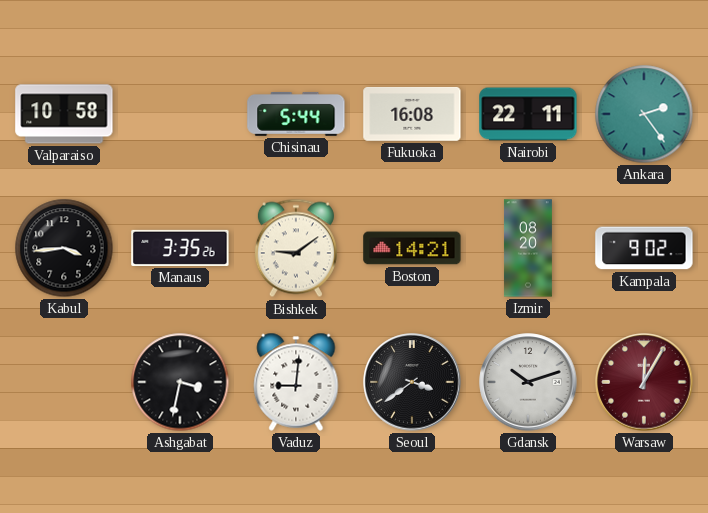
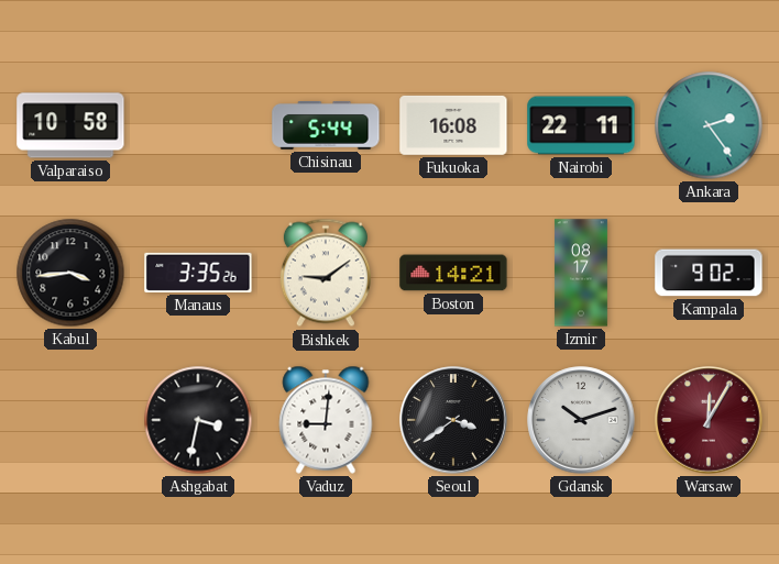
Izmir: 08:20 -> 08:17
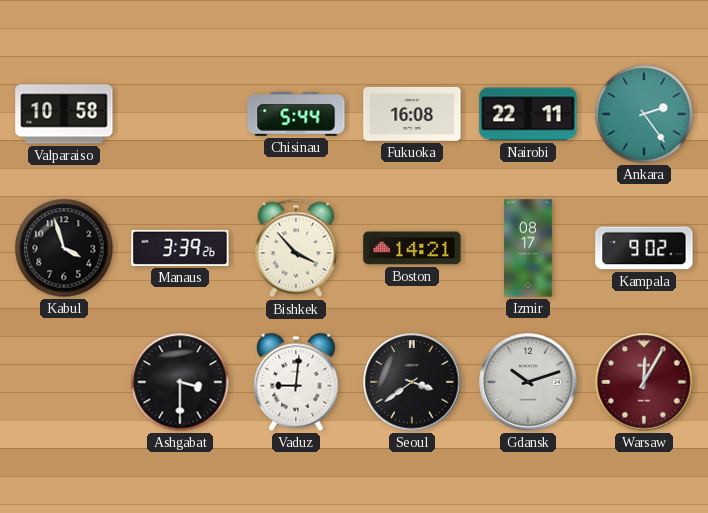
Kabul: 3:44 -> 3:57
Manaus: 3:35 -> 3:39
Bishkek: 9:09 -> 3:53
Ashgabat: 3:32 -> 3:30
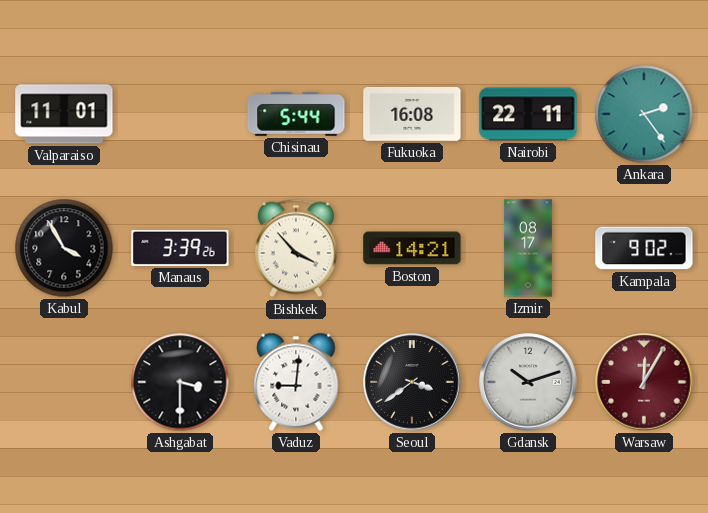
Valparaiso: 10:58 -> 11:01
Kabul: 3:57 -> 3:55
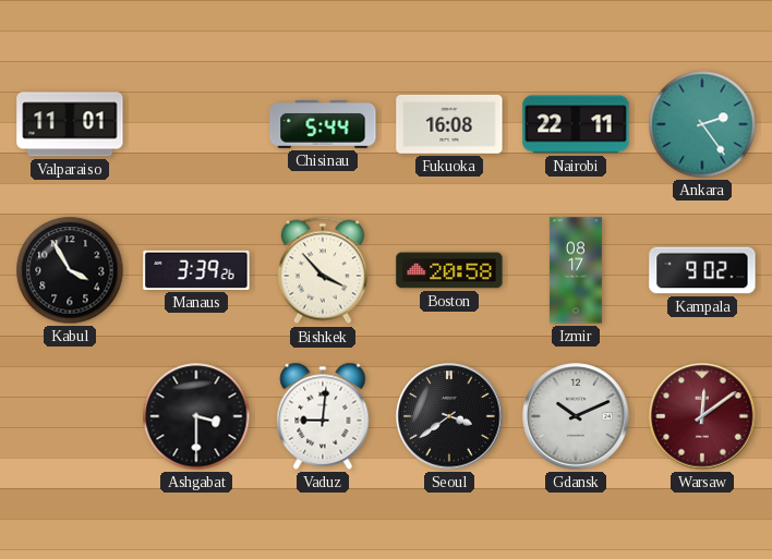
Boston: 14:21 -> 20:58
Gdansk: 10:12 -> 10:11
Warsaw: 12:05 -> 12:09
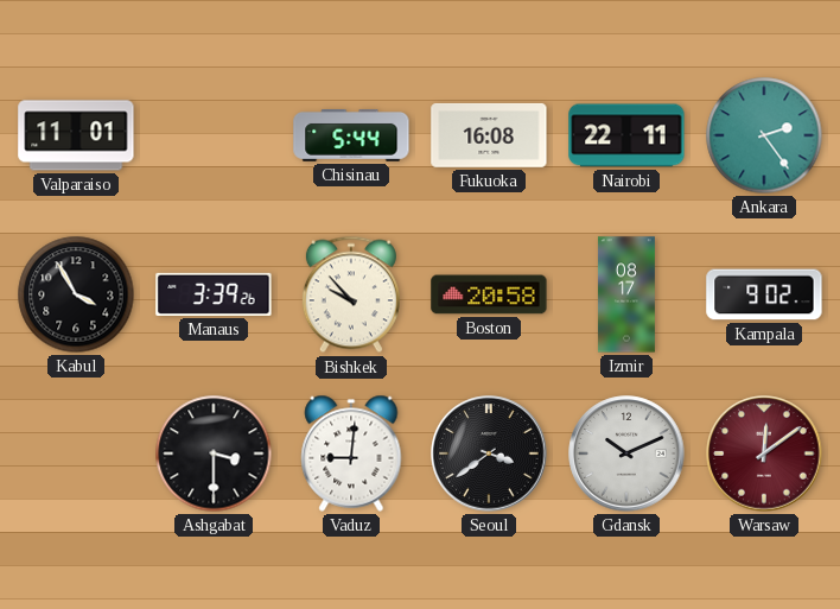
Bishkek: 3:53 -> 9:53
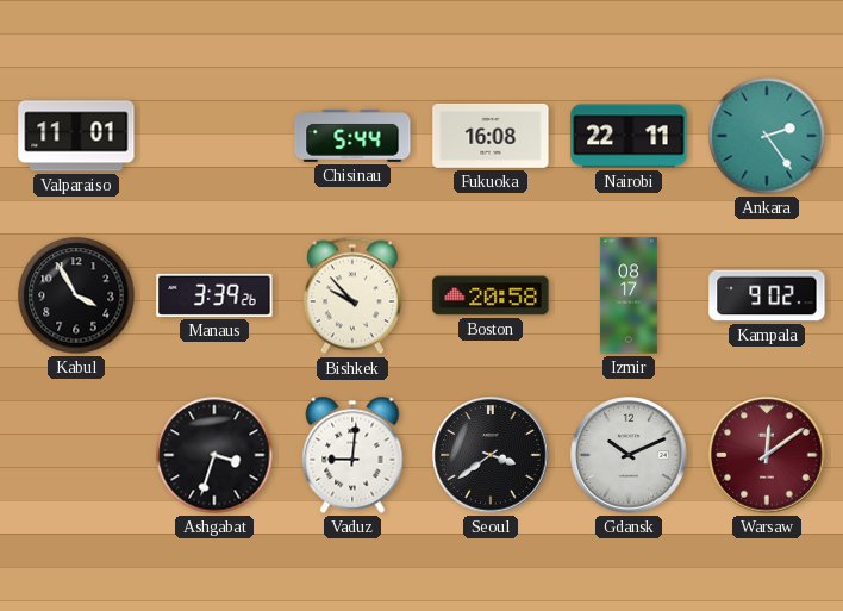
Ashgabat: 3:30 -> 3:33
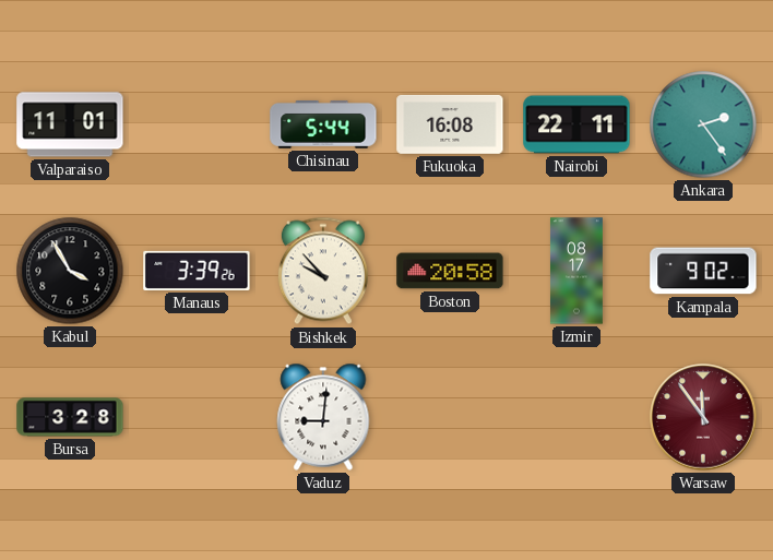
Bursa: none -> 3:28
Ashgabat: 3:33 -> none
Seoul: 3:39 -> none
Gdansk: 10:11 -> none
Warsaw: 12:09 -> 11:54
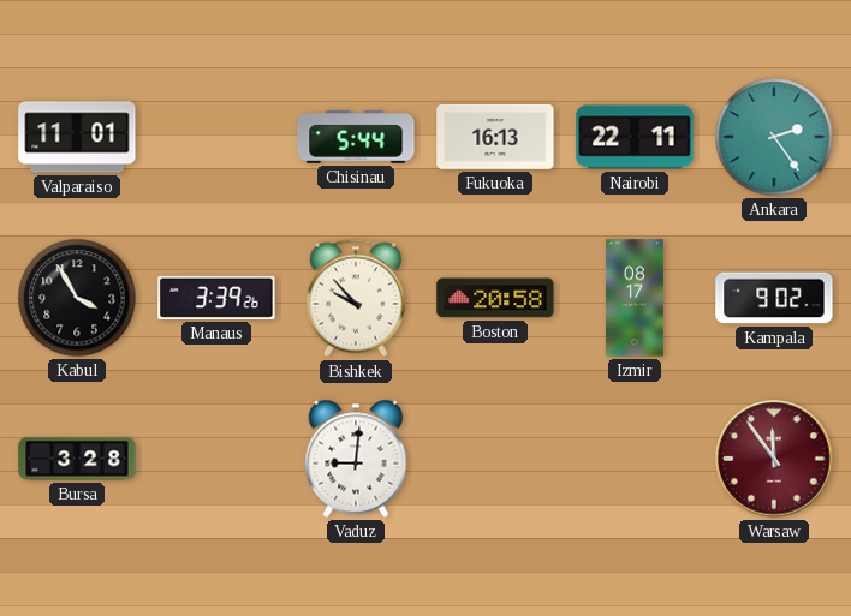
Fukuoka: 16:08 -> 16:13
